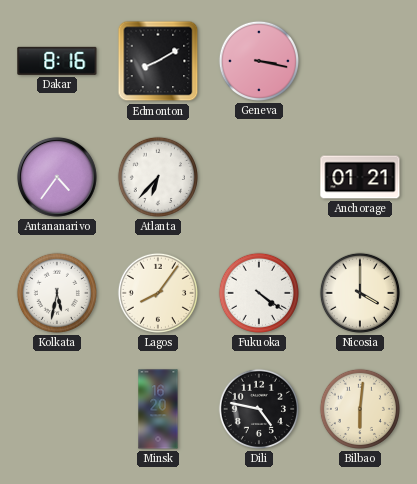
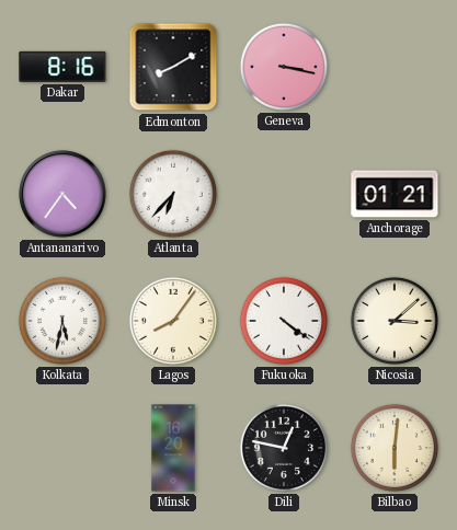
Nicosia: 4:00 -> 3:08
Dili: 4:47 -> 12:47
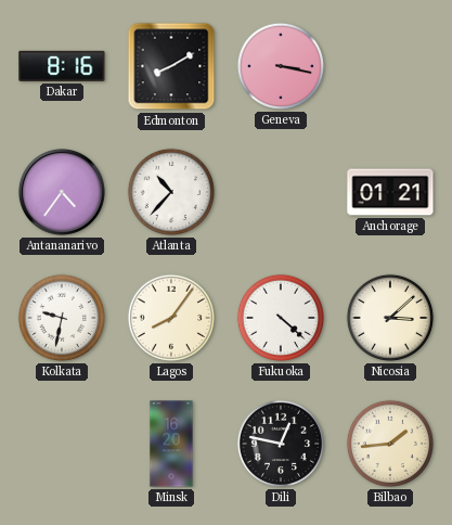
Atlanta: 6:37 -> 10:37
Kolkata: 5:32 -> 9:32
Fukuoka: 4:21 -> 4:22
Bilbao: 6:01 -> 1:44
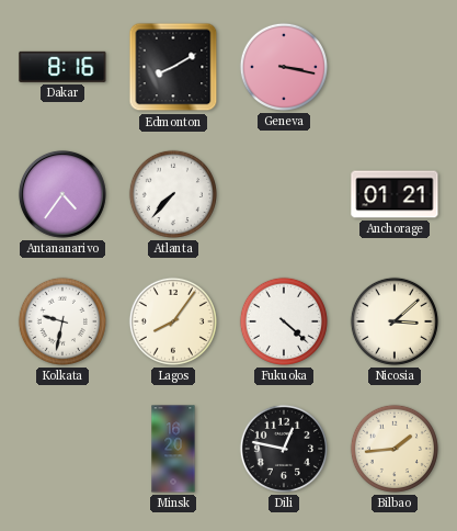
Atlanta: 10:37 -> 7:37
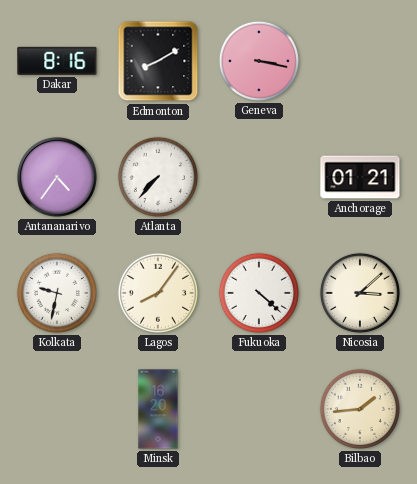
Dili: 12:47 -> none
